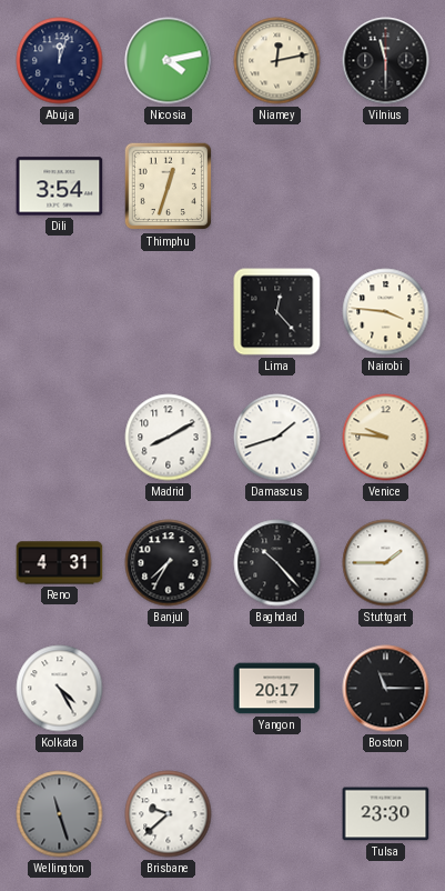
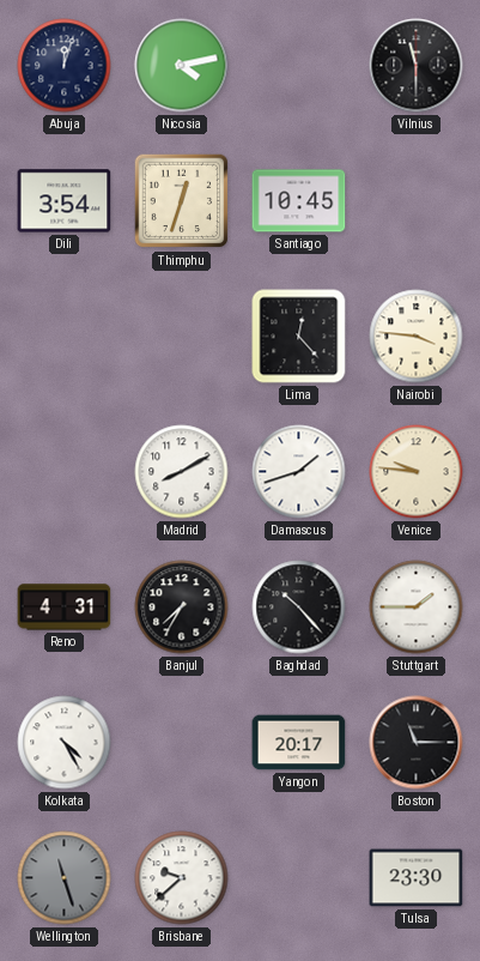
Niamey: 12:13 -> none
Santiago: none -> 10:45
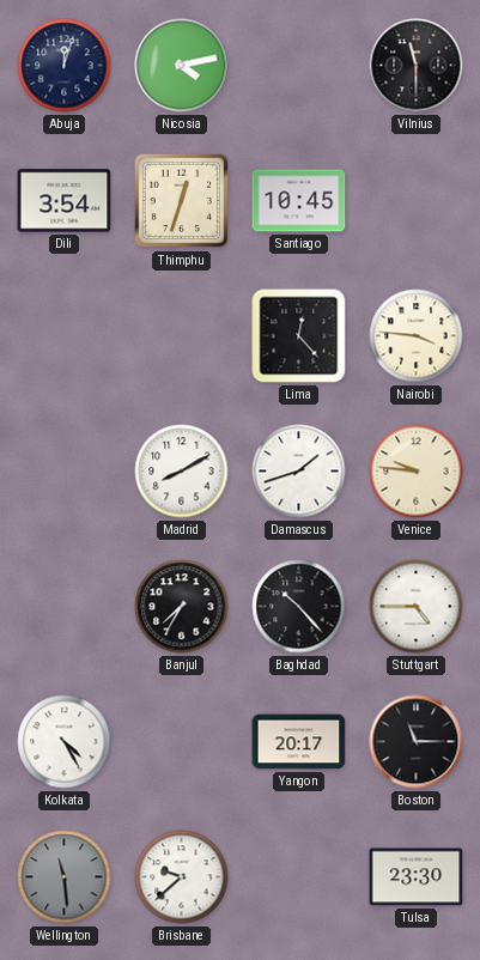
Reno: 4:31 -> none
Stuttgart: 1:45 -> 4:45
Wellington: 11:27 -> 11:29
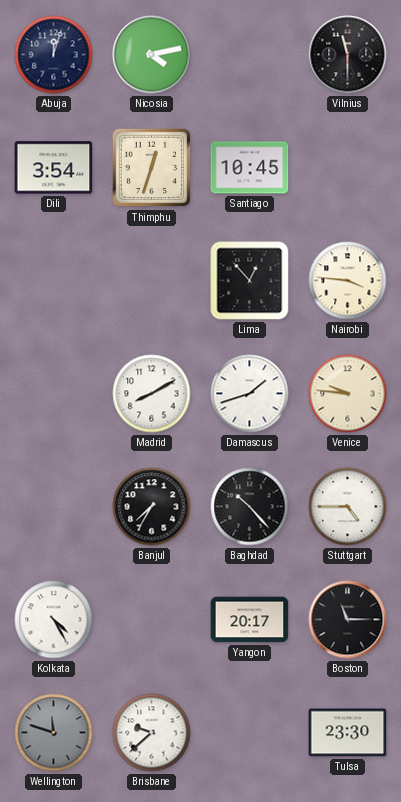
Lima: 12:23 -> 12:53
Wellington: 11:29 -> 11:48
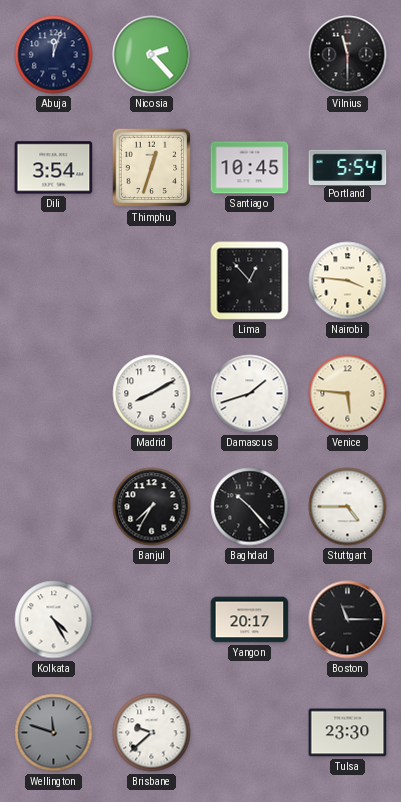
Nicosia: 4:13 -> 2:23
Portland: none -> 5:54
Venice: 9:46 -> 5:46
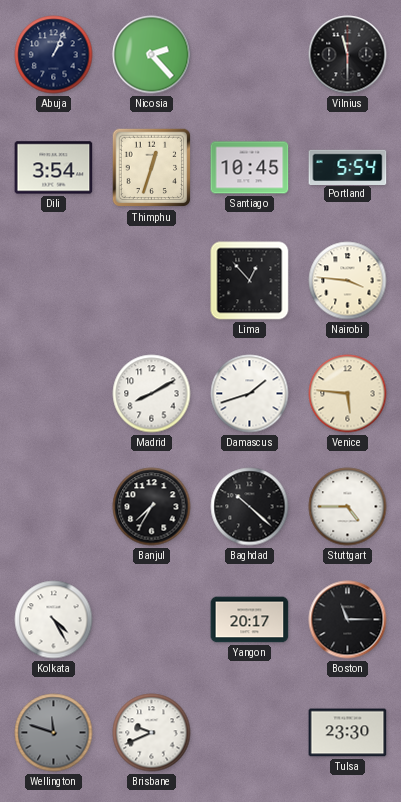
Abuja: 12:03 -> 1:04
Baghdad: 10:23 -> 10:22
Brisbane: 9:38 -> 9:41
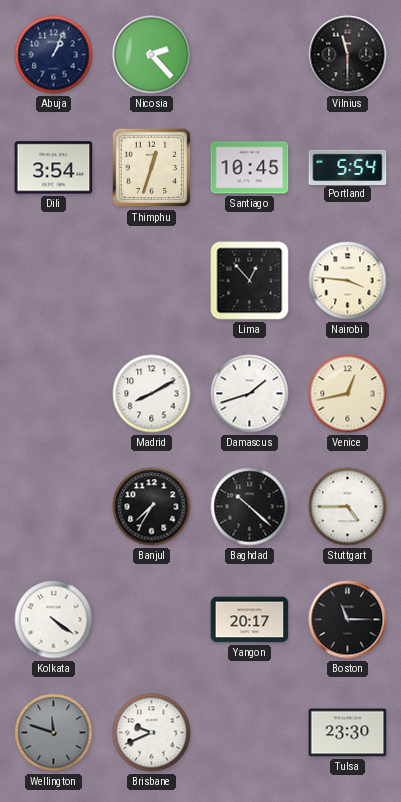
Venice: 5:46 -> 12:43
Kolkata: 4:25 -> 4:21
